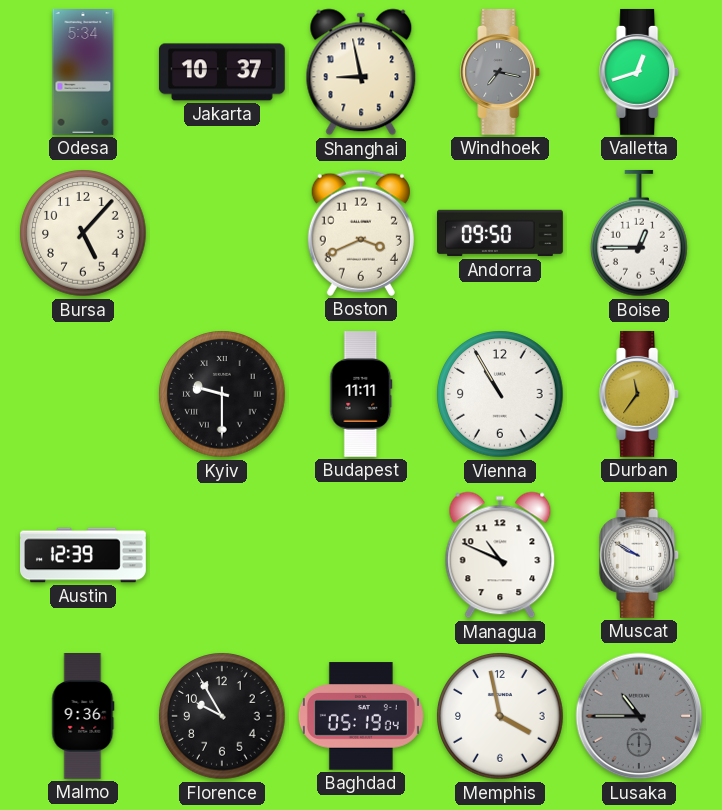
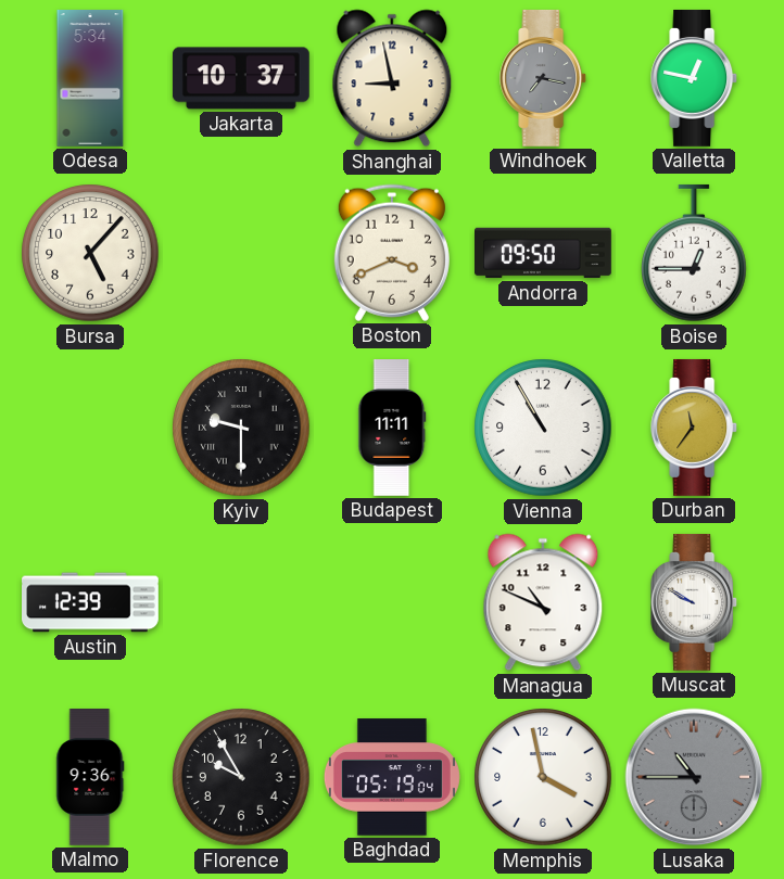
Valletta: 12:42 -> 12:47
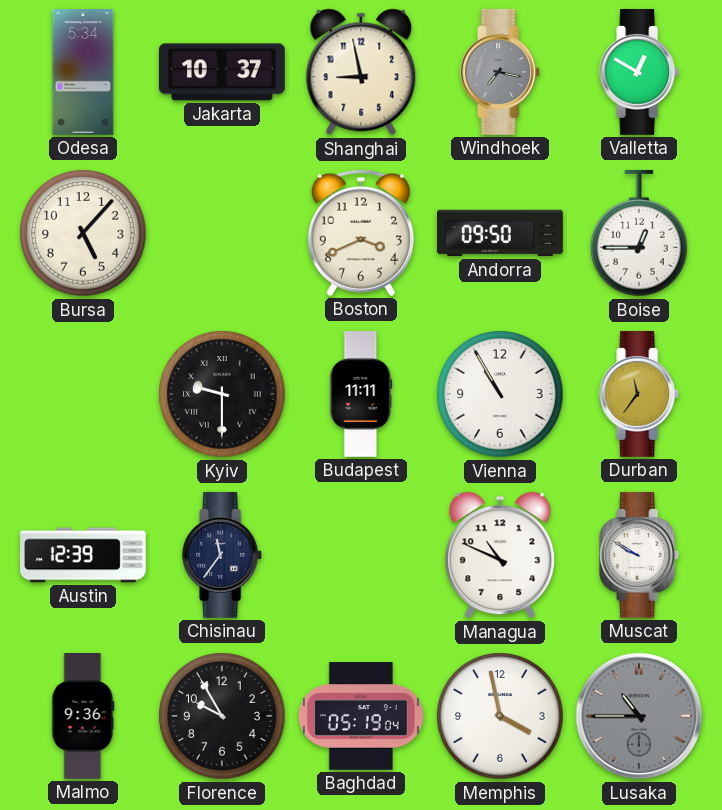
Valletta: 12:47 -> 12:50
Chisinau: none -> 11:36
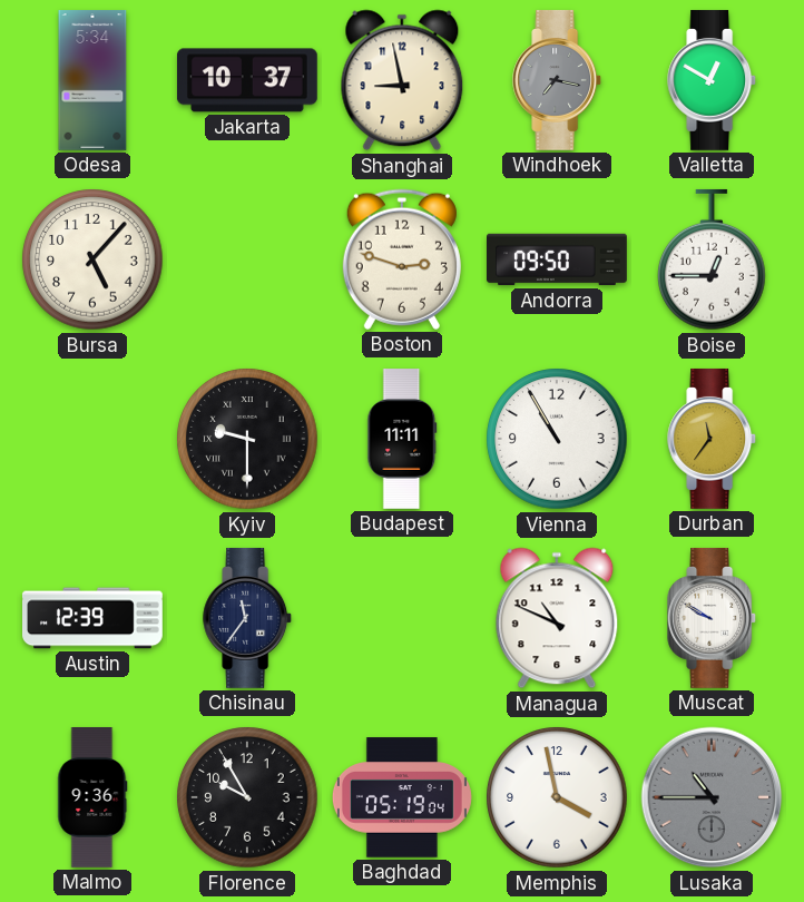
Boston: 3:41 -> 2:48
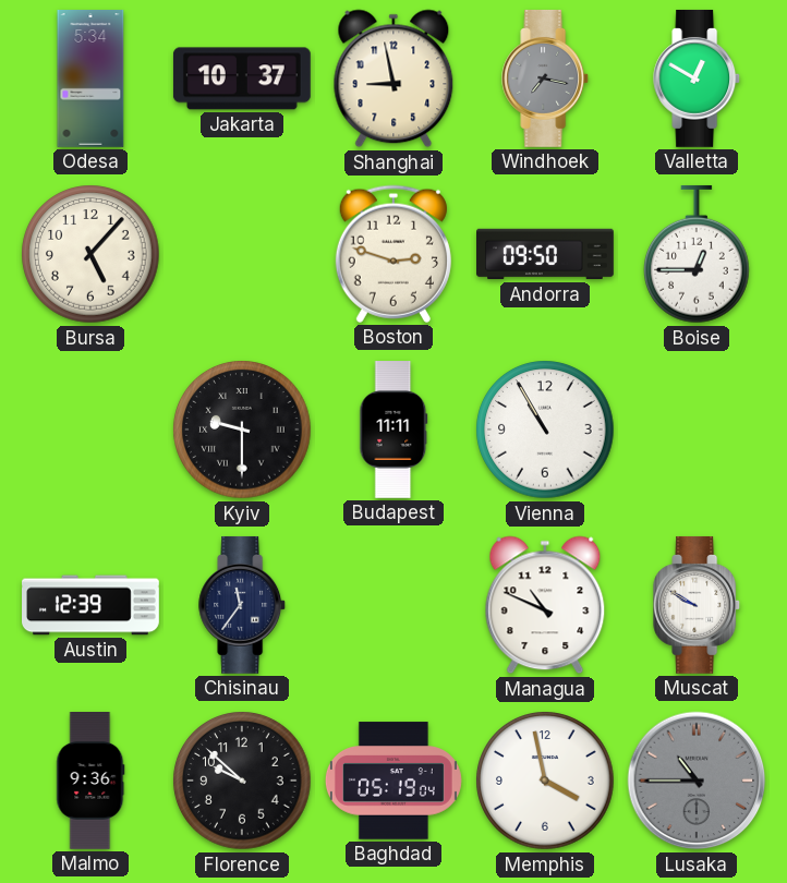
Durban: 11:36 -> none
Florence: 9:55 -> 9:52
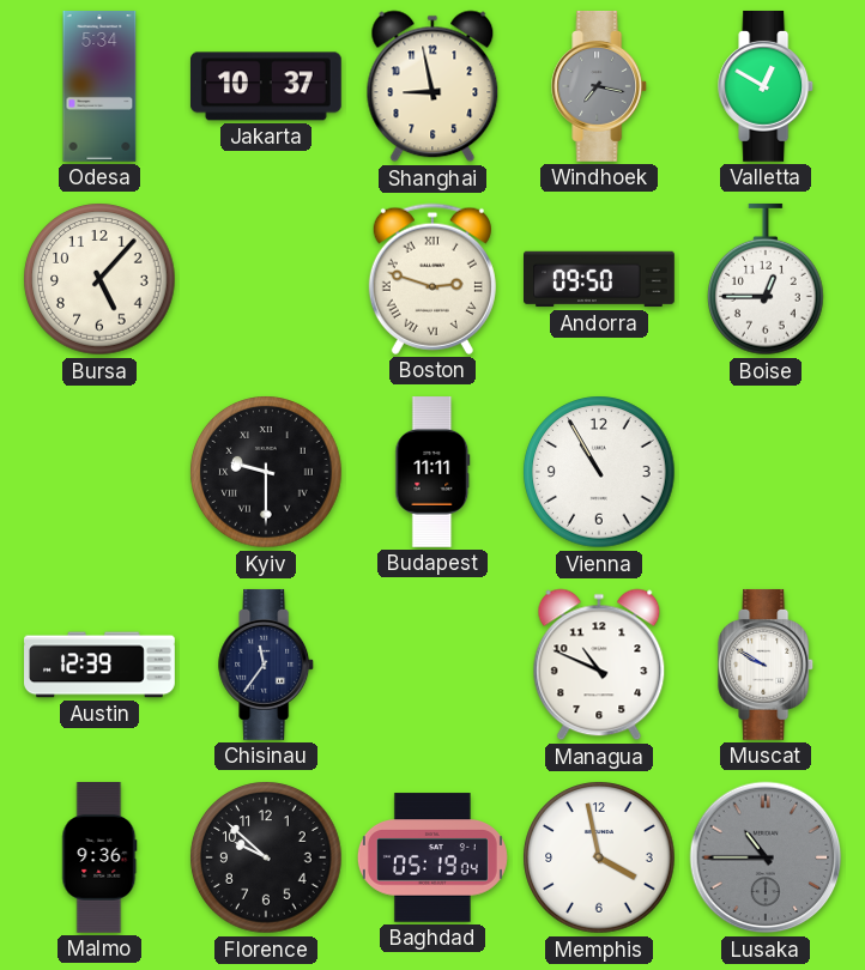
Boston numerals: Arabic -> Roman
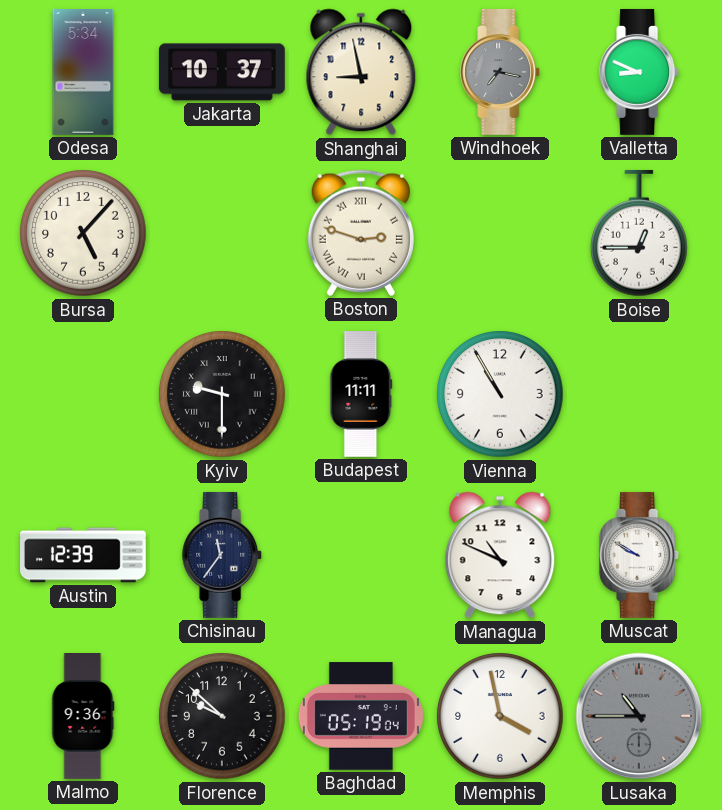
Valletta: 12:50 -> 8:49
Andorra: 09:50 -> none
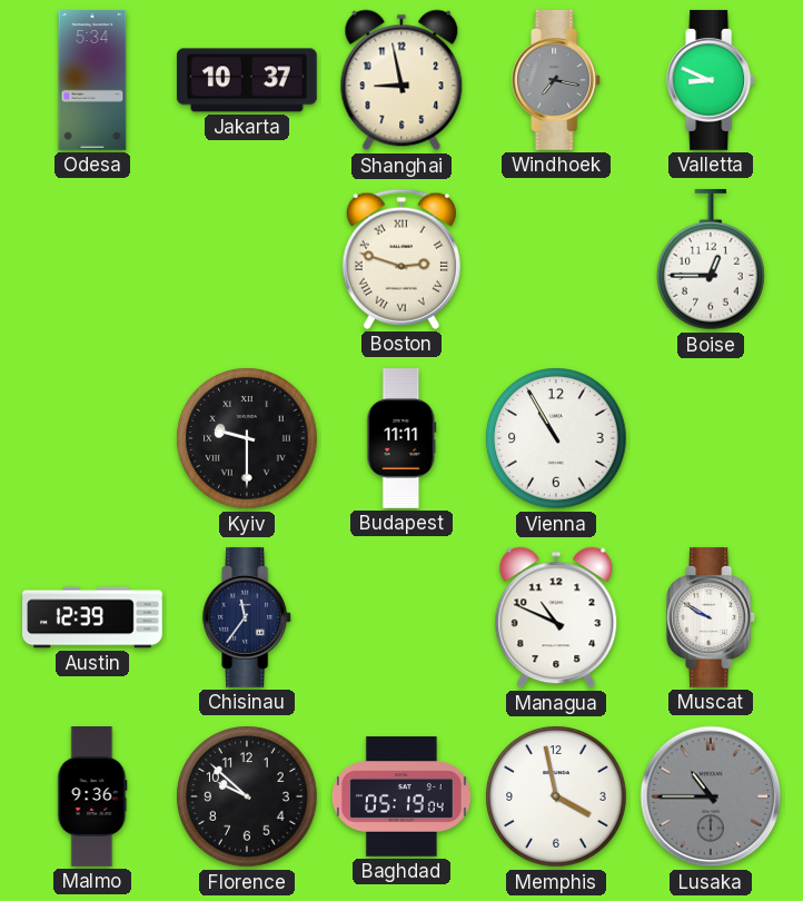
Bursa: 5:07 -> none
